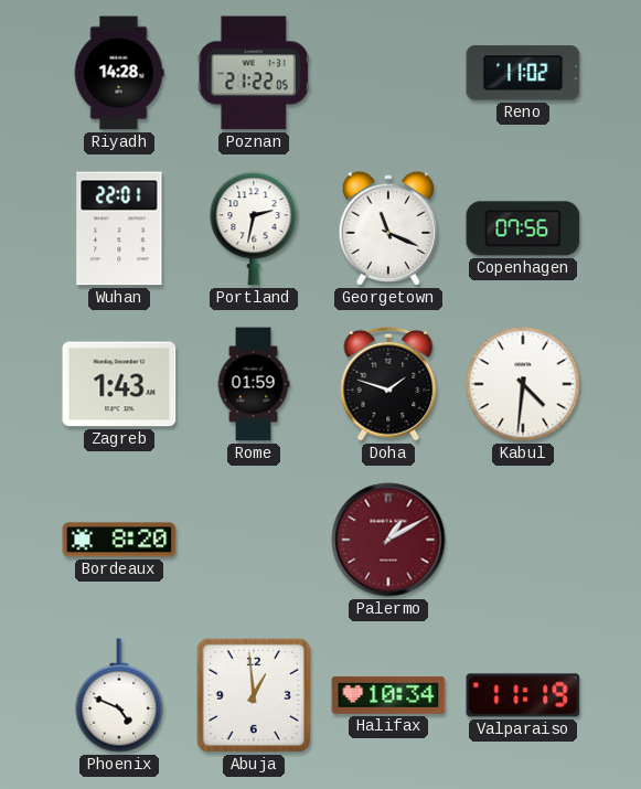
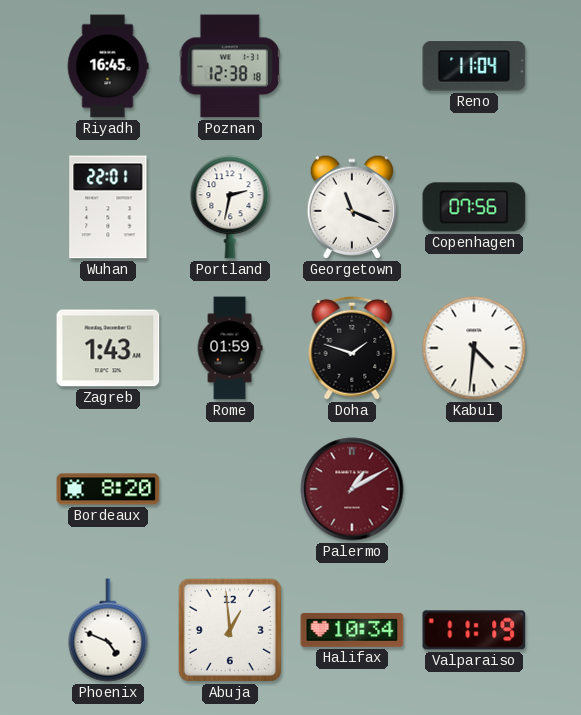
Riyadh: 14:28 -> 16:45
Poznan: 21:22 -> 12:38
Reno: 11:02 -> 11:04
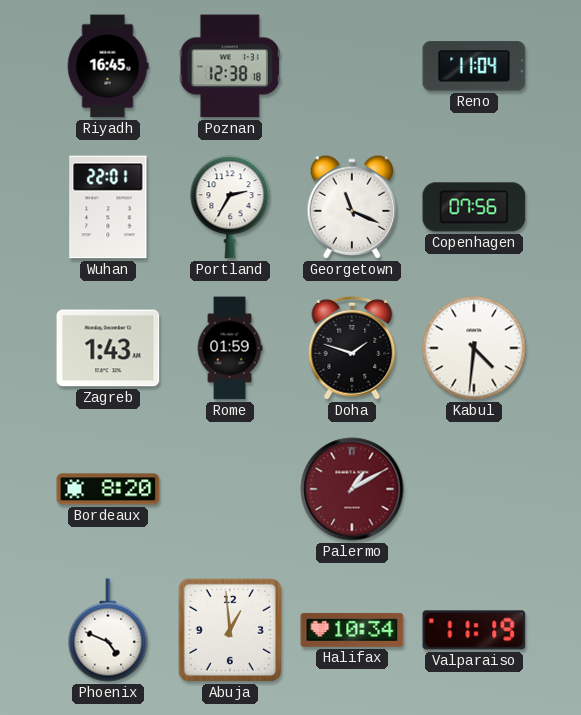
Portland: 2:32 -> 2:35
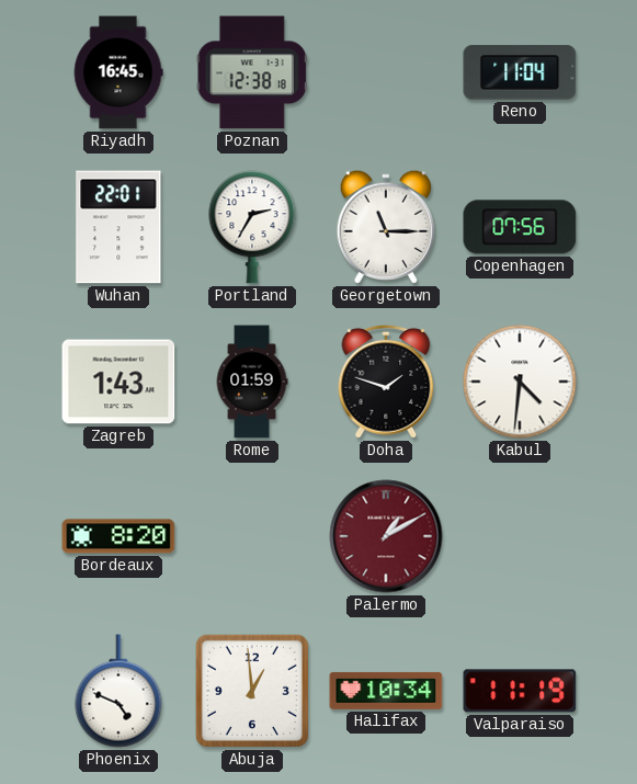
Georgetown: 11:19 -> 11:15
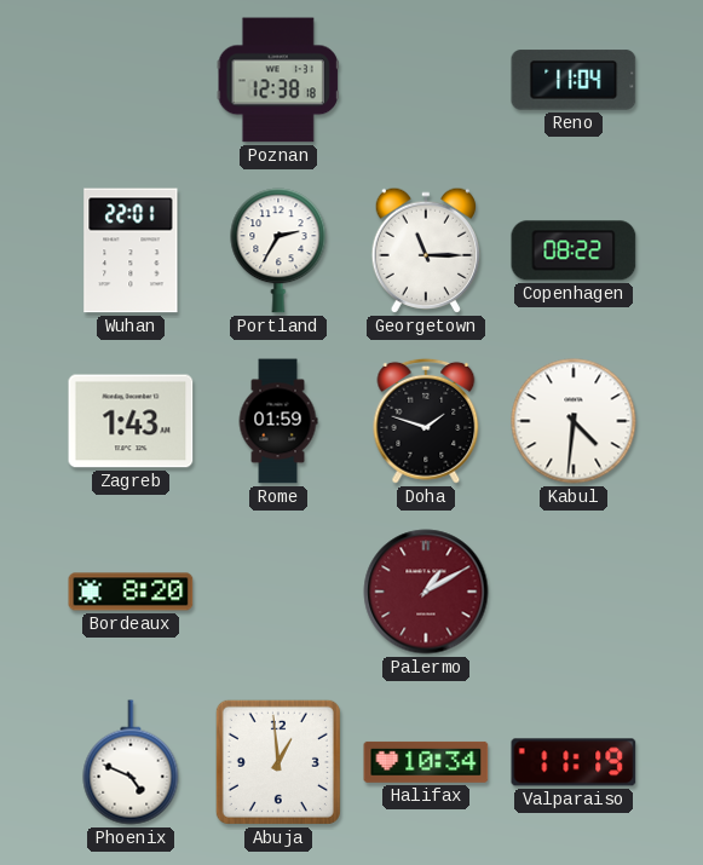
Riyadh: 16:45 -> none
Copenhagen: 07:56 -> 08:22
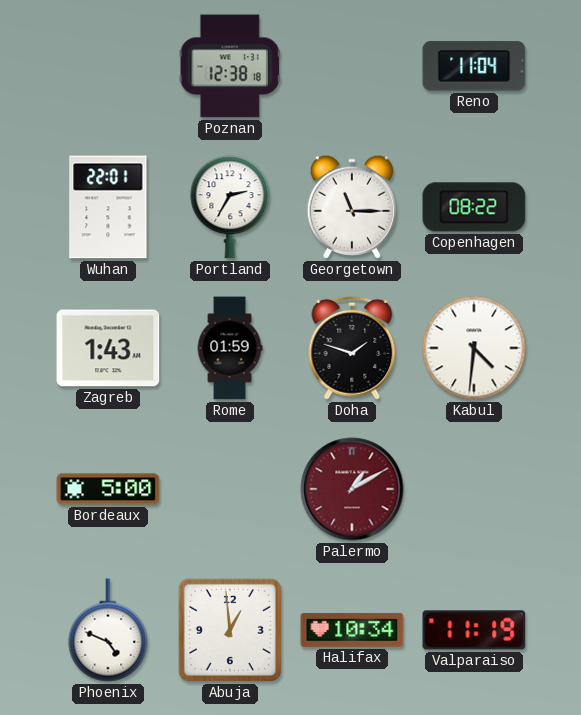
Bordeaux: 8:20 -> 5:00
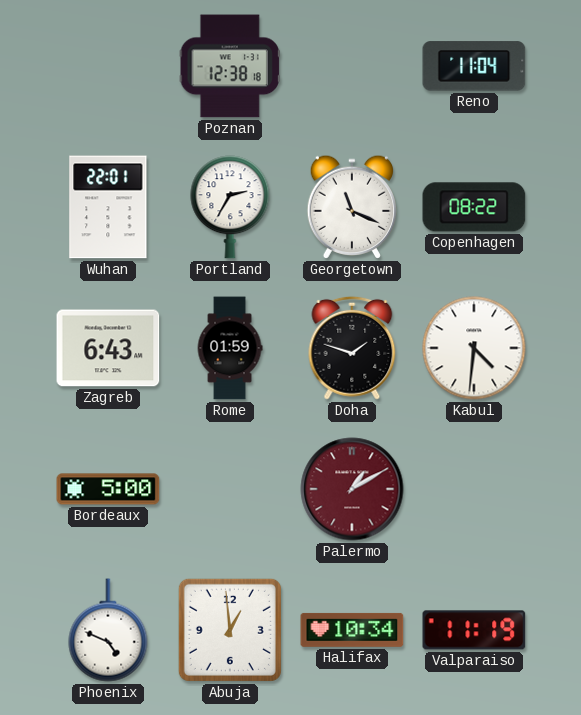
Georgetown: 11:15 -> 11:19
Zagreb: 1:43 -> 6:43
